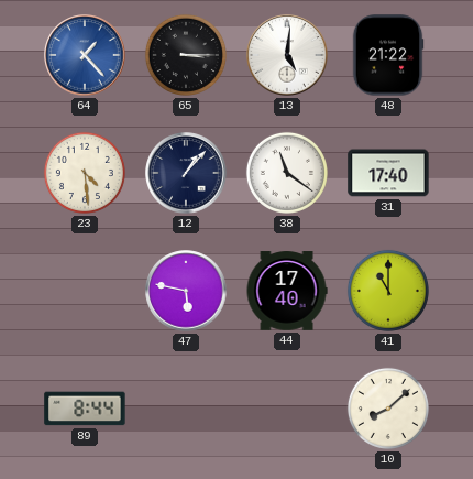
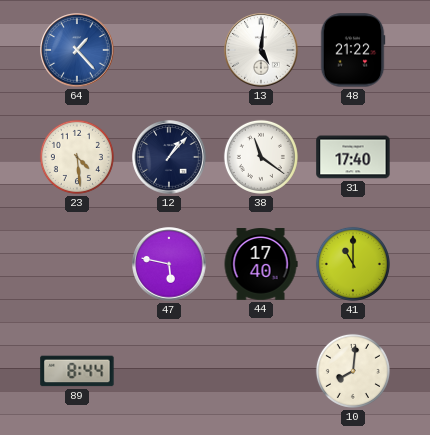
65: 3:15 -> none
10: 8:08 -> 8:01
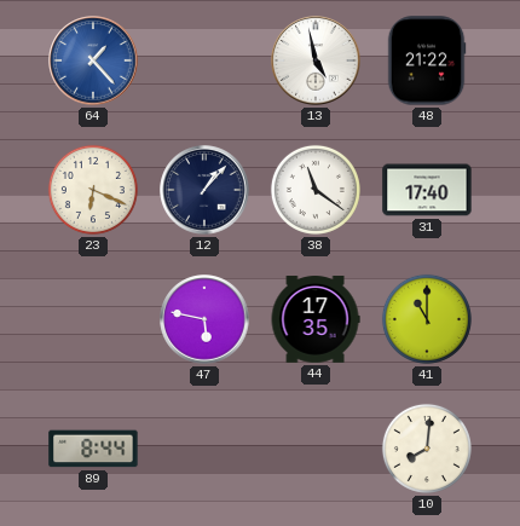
13: 5:01 -> 4:58
23: 4:29 -> 6:19
44: 17:40 -> 17:35
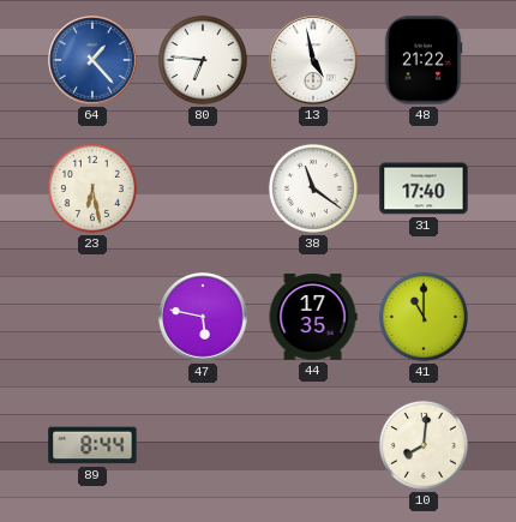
80: none -> 6:46
23: 6:19 -> 6:28
12: 1:07 -> none
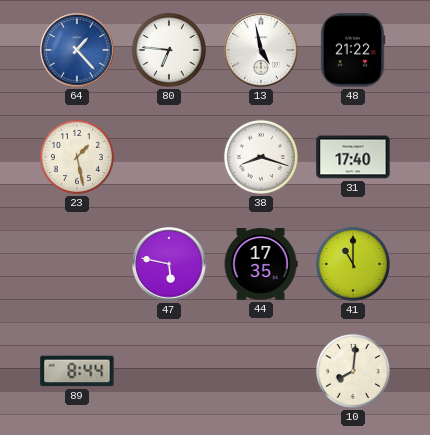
23: 6:28 -> 1:28
38: 11:21 -> 8:18
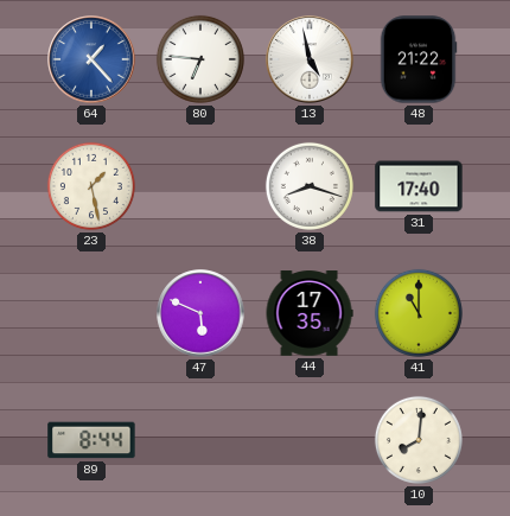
47: 5:47 -> 5:49
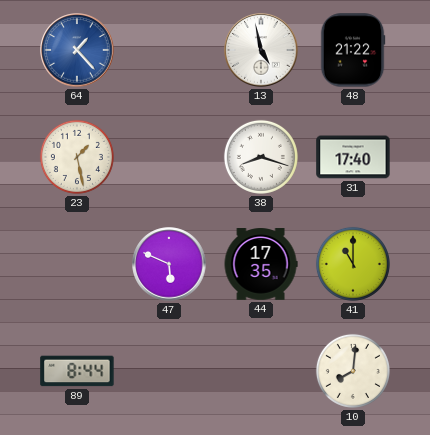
80: 6:46 -> none
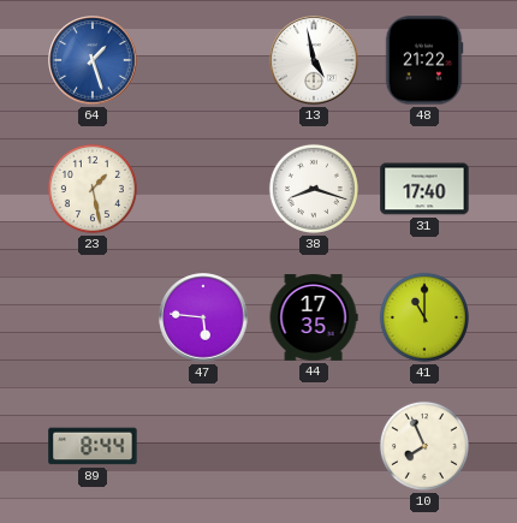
64: 1:23 -> 1:27
47: 5:49 -> 5:46
10: 8:01 -> 7:56
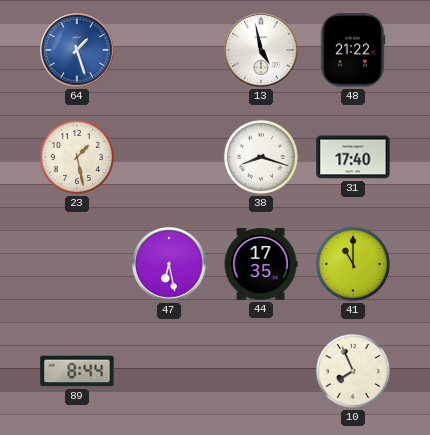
47: 5:46 -> 6:28
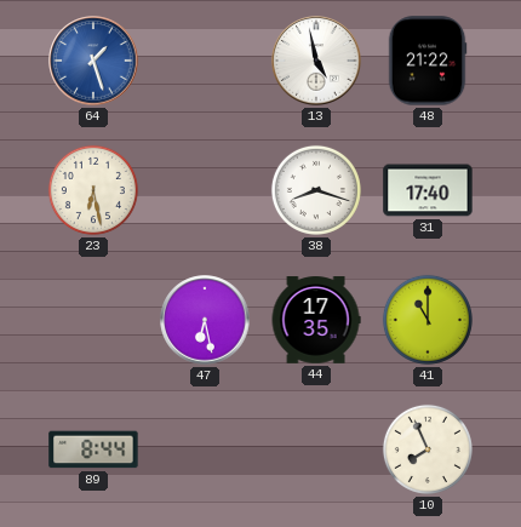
23: 1:28 -> 6:28
